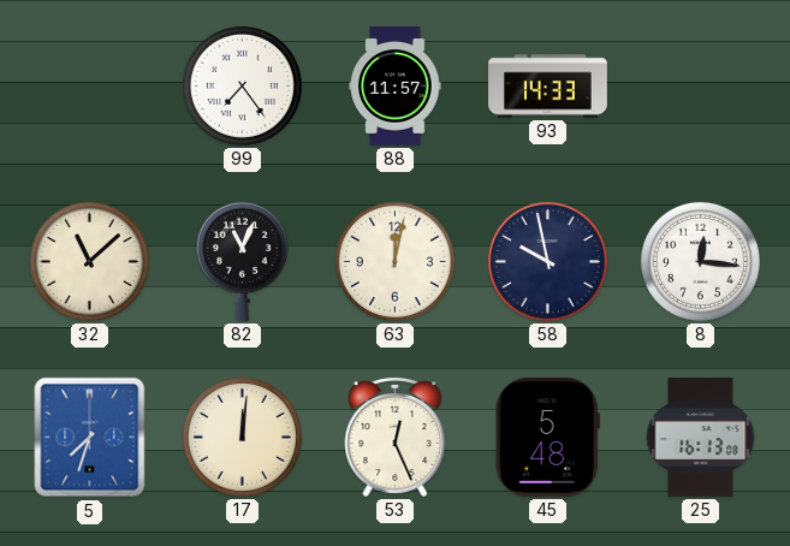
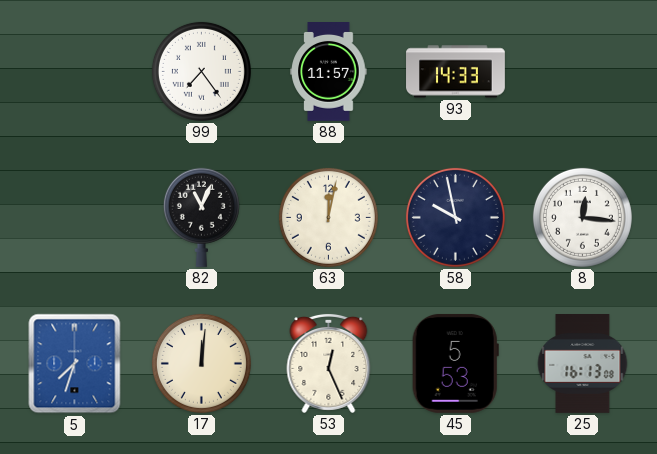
32: 11:08 -> none
45: 5:48 -> 5:53
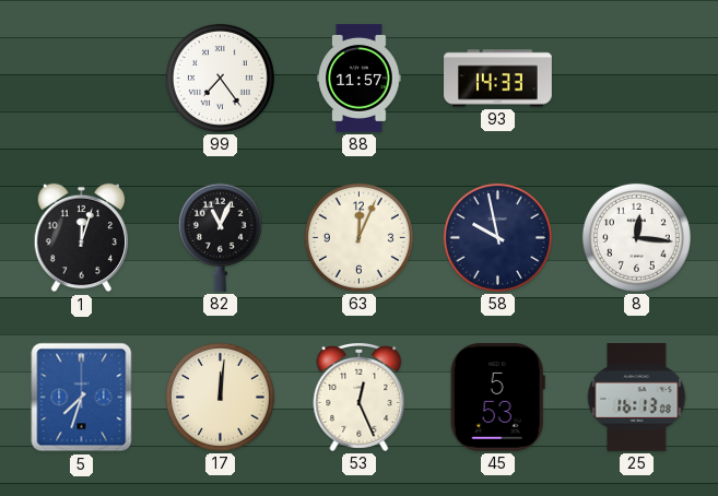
1: none -> 12:03
63: 12:02 -> 12:04
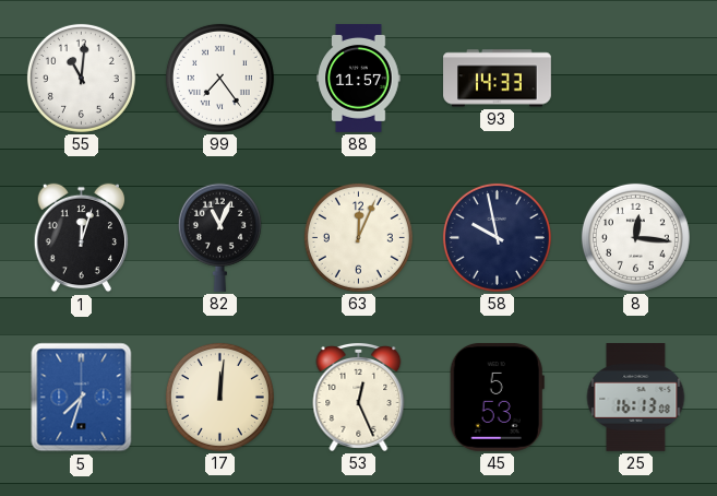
55: none -> 11:01
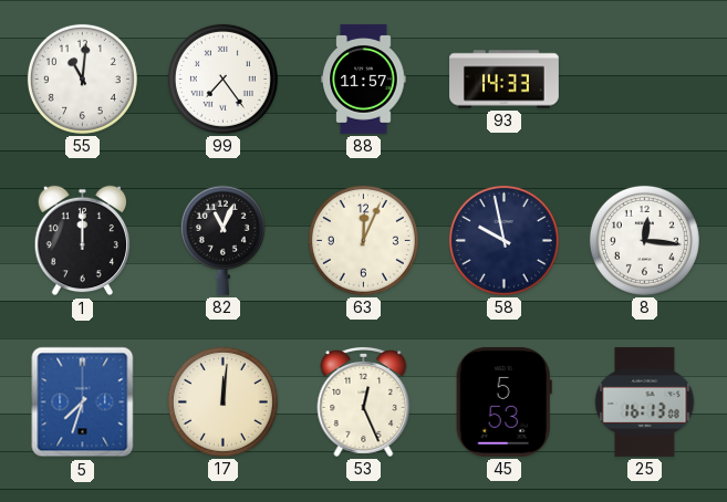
1: 12:03 -> 12:00
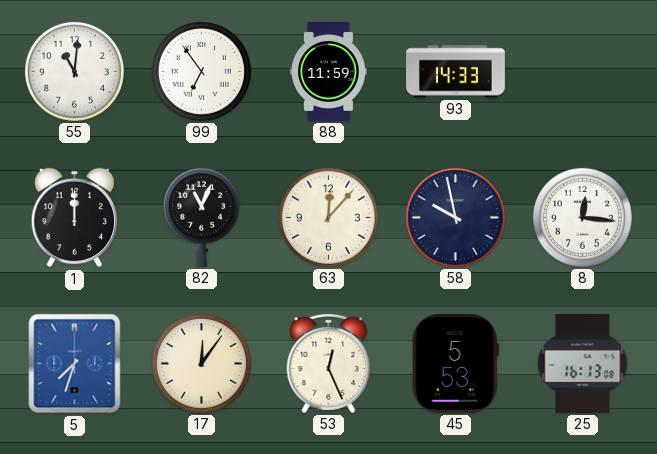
99: 7:24 -> 6:54
88: 11:57 -> 11:59
63: 12:04 -> 12:07
17: 12:01 -> 12:06
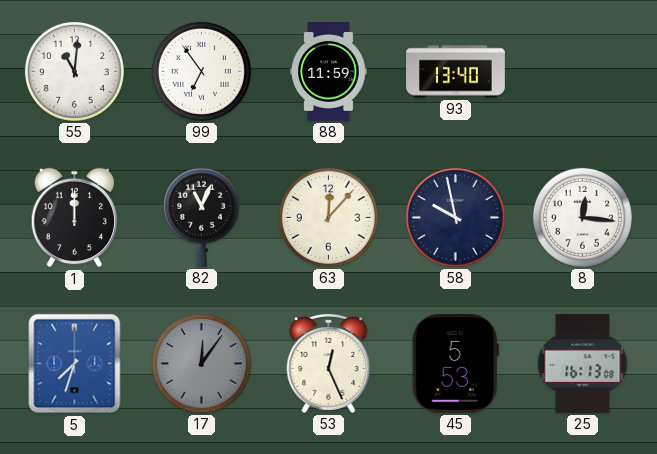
93: 14:33 -> 13:40
17 dial: cream -> grey
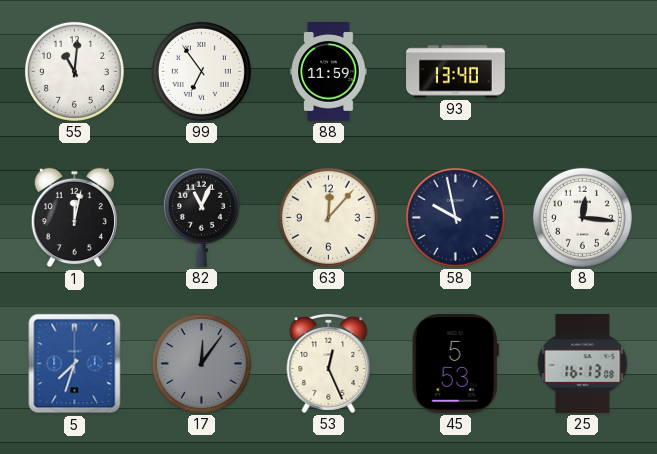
1: 12:00 -> 12:02
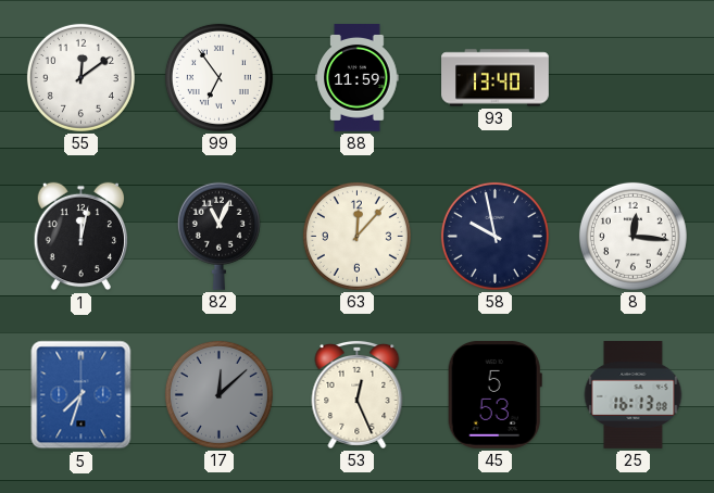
55: 11:01 -> 12:09
17: 12:06 -> 12:08
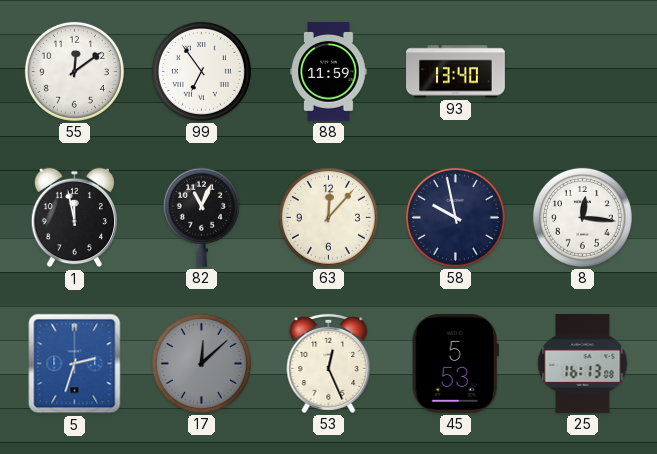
1: 12:02 -> 11:58
5: 7:33 -> 2:33
